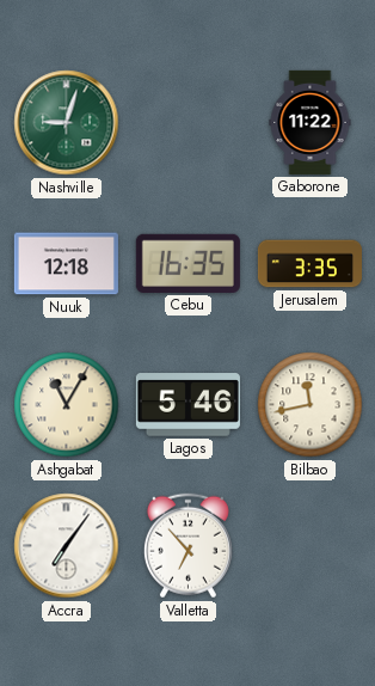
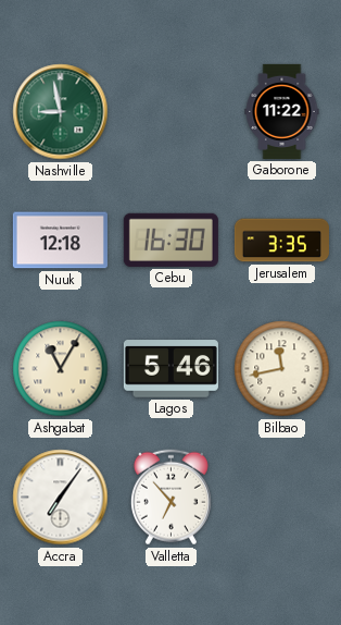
Nashville: 9:03 -> 8:58
Cebu: 16:35 -> 16:30
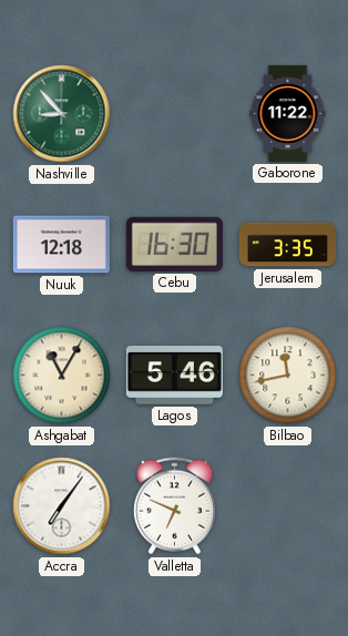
Nashville: 8:58 -> 8:53
Valletta: 6:53 -> 6:49
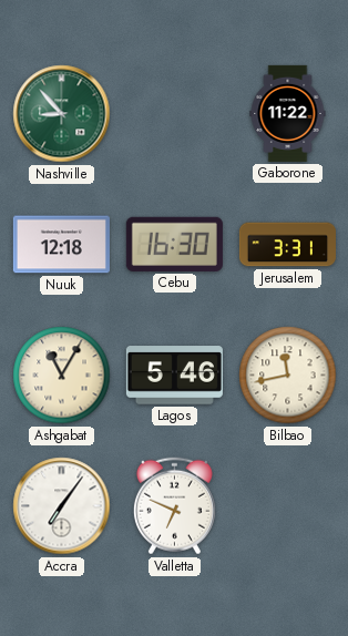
Jerusalem: 3:35 -> 3:31
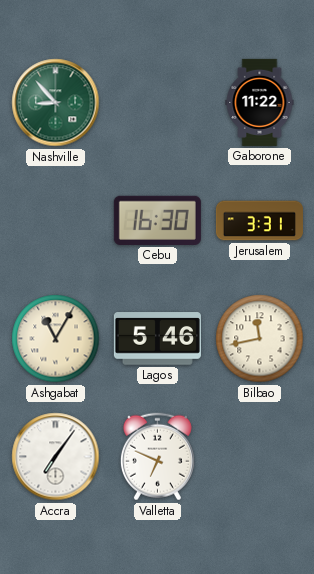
Nuuk: 12:18 -> none
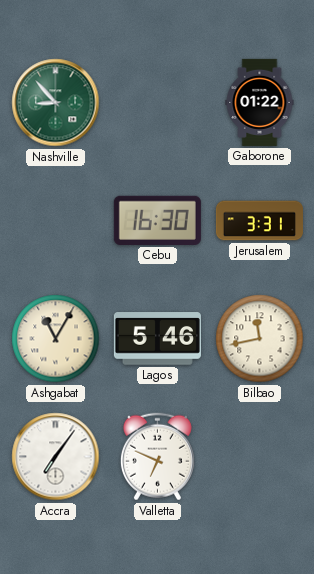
Gaborone: 11:22 -> 01:22
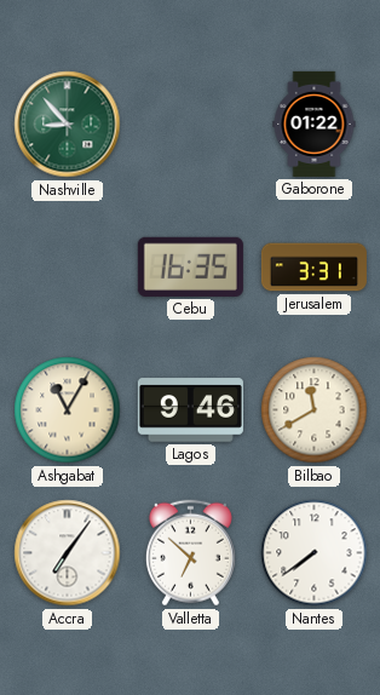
Cebu: 16:30 -> 16:35
Lagos: 5:46 -> 9:46
Bilbao: 11:43 -> 11:40
Valletta: 6:49 -> 6:52
Nantes: none -> 7:39
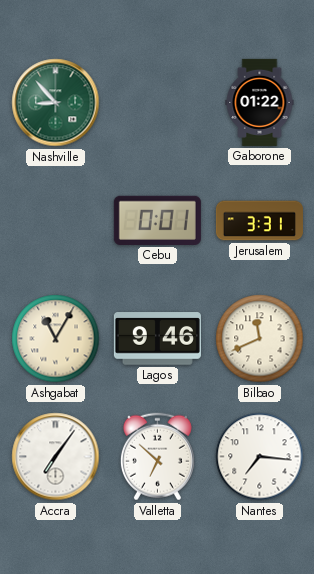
Cebu: 16:35 -> 0:01
Bilbao: 11:40 -> 11:41
Nantes: 7:39 -> 7:16
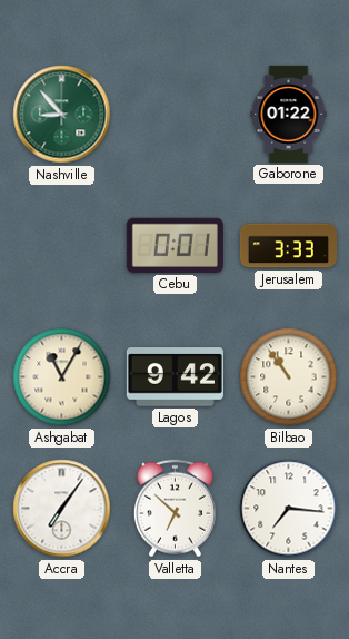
Jerusalem: 3:31 -> 3:33
Lagos: 9:46 -> 9:42
Bilbao: 11:41 -> 10:54
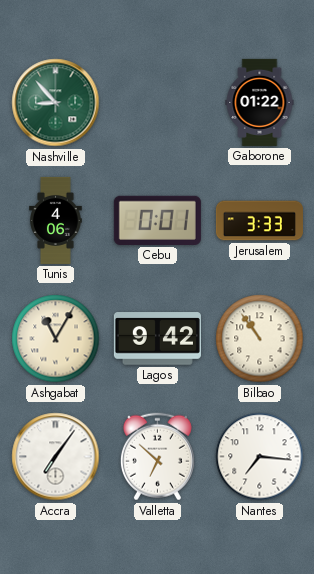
Tunis: none -> 4:06
